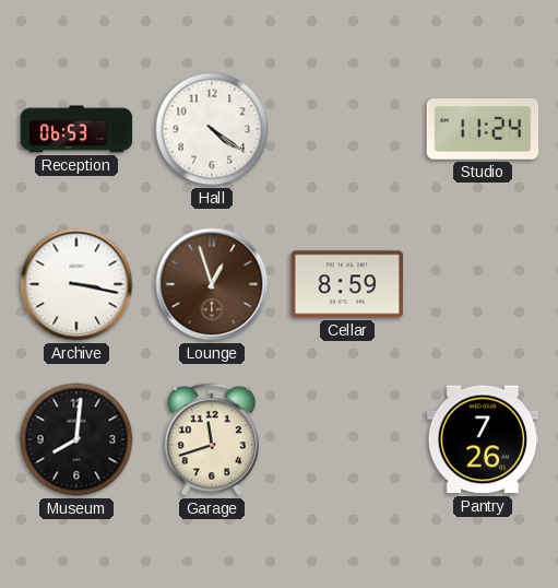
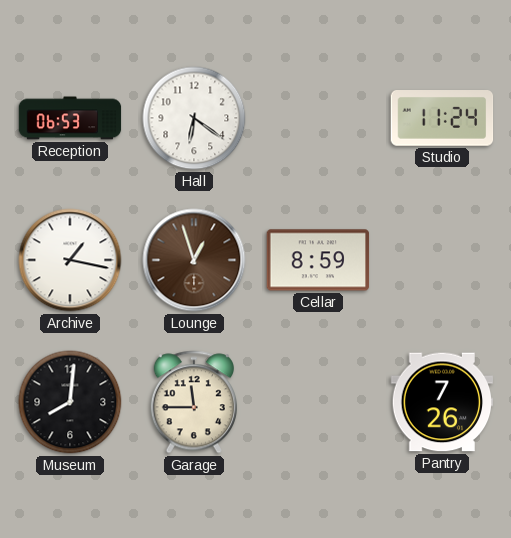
Hall: 4:21 -> 6:21
Archive: 3:17 -> 1:17
Garage: 11:42 -> 11:45
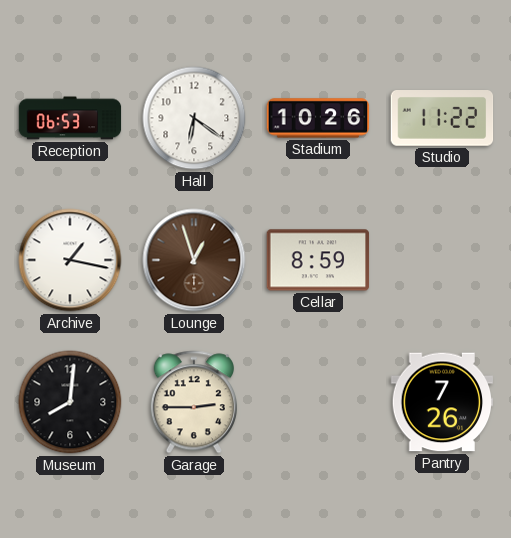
Stadium: none -> 10:26
Studio: 11:24 -> 11:22
Garage: 11:45 -> 2:45
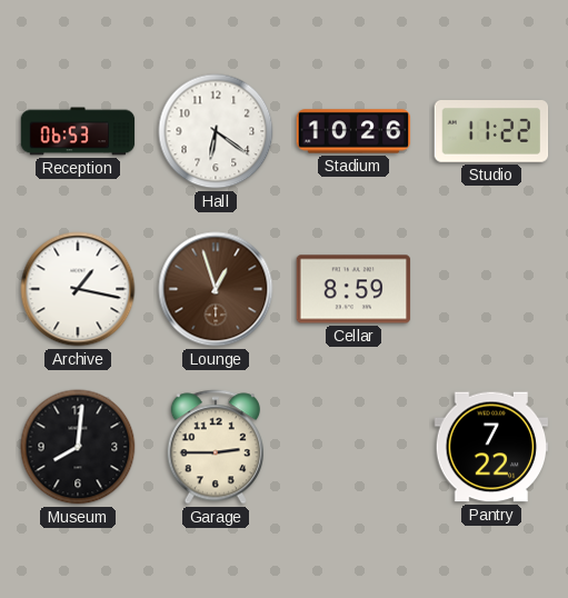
Pantry: 7:26 -> 7:22
